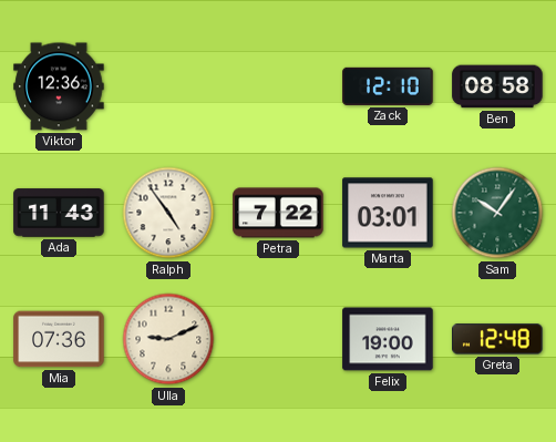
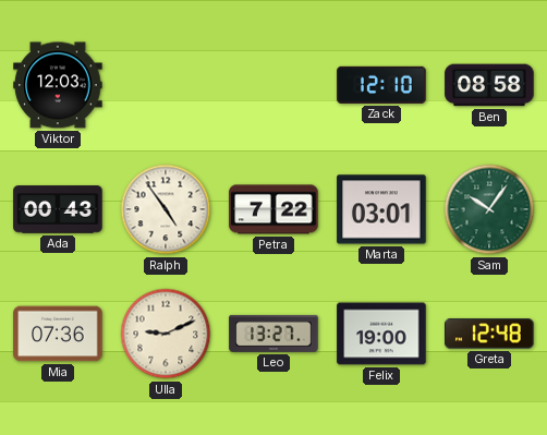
Viktor: 12:36 -> 12:03
Ada: 11:43 -> 00:43
Leo: none -> 13:27
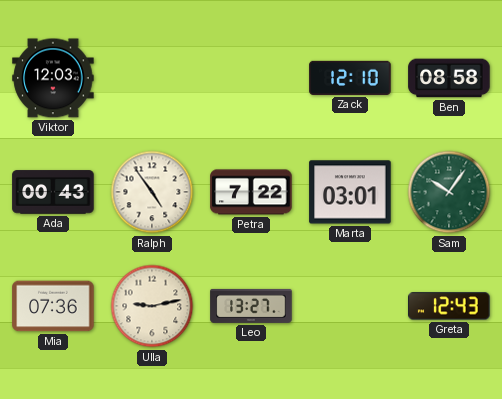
Ulla: 9:11 -> 9:13
Felix: 19:00 -> none
Greta: 12:48 -> 12:43
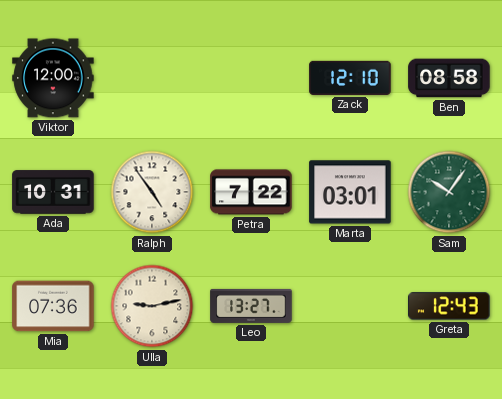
Viktor: 12:03 -> 12:00
Ada: 00:43 -> 10:31
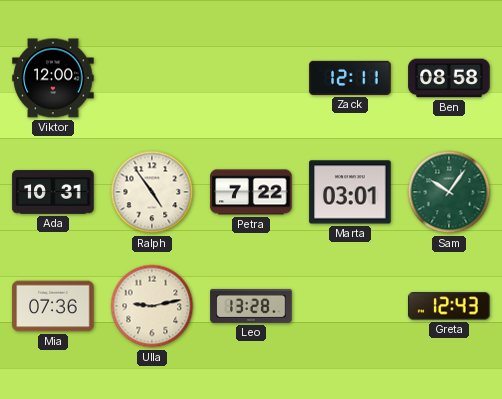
Zack: 12:10 -> 12:11
Leo: 13:27 -> 13:28
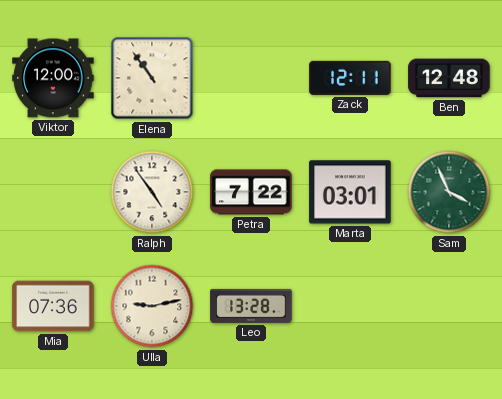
Elena: none -> 10:54
Ben: 08:58 -> 12:48
Ada: 10:31 -> none
Sam: 10:06 -> 3:56
Greta: 12:43 -> none
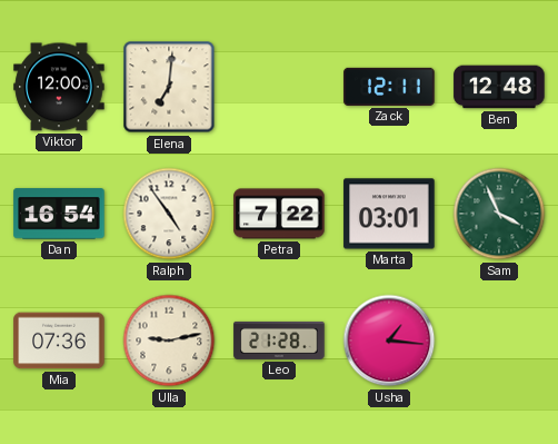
Elena: 10:54 -> 7:01
Dan: none -> 16:54
Leo: 13:28 -> 21:28
Usha: none -> 1:16
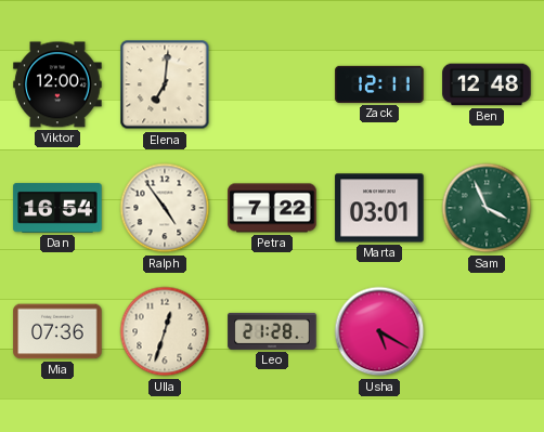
Ulla: 9:13 -> 12:33
Usha: 1:16 -> 5:20
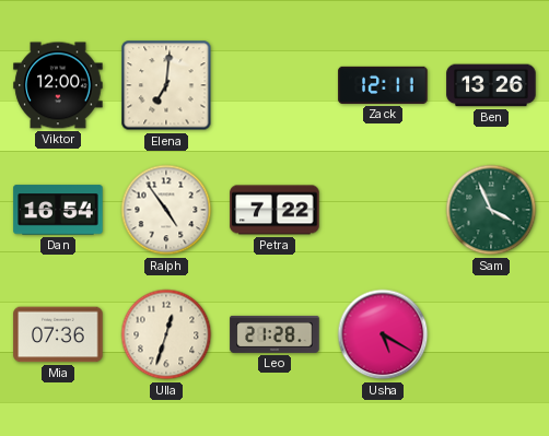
Ben: 12:48 -> 13:26
Marta: 03:01 -> none
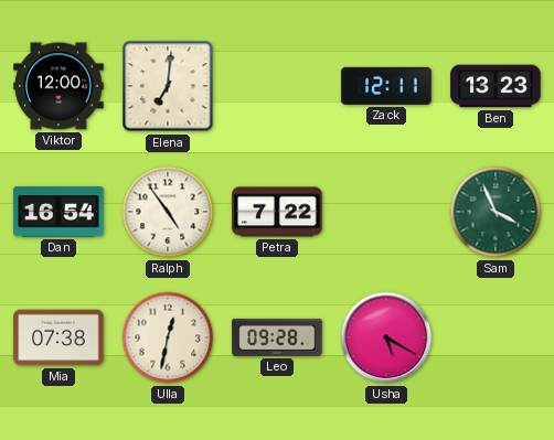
Ben: 13:26 -> 13:23
Mia: 07:36 -> 07:38
Ulla: 12:33 -> 12:32
Leo: 21:28 -> 09:28
